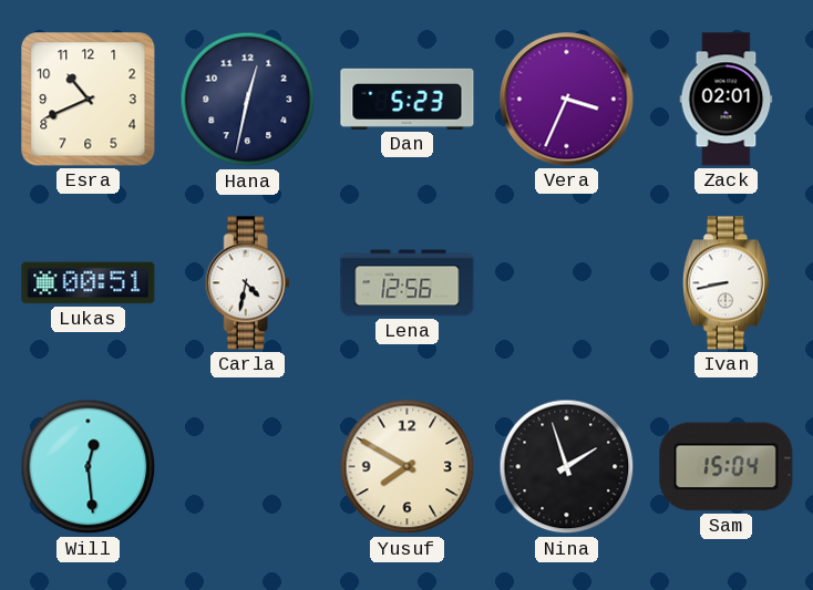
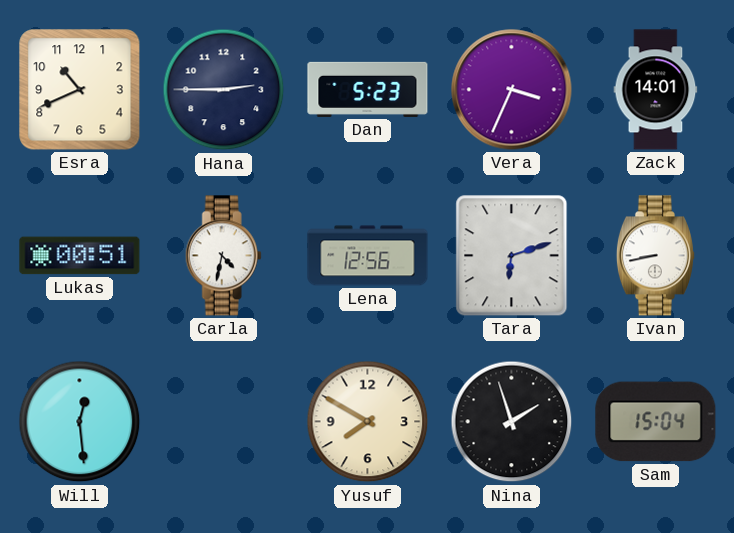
Hana: 12:32 -> 2:45
Zack: 02:01 -> 14:01
Tara: none -> 6:12
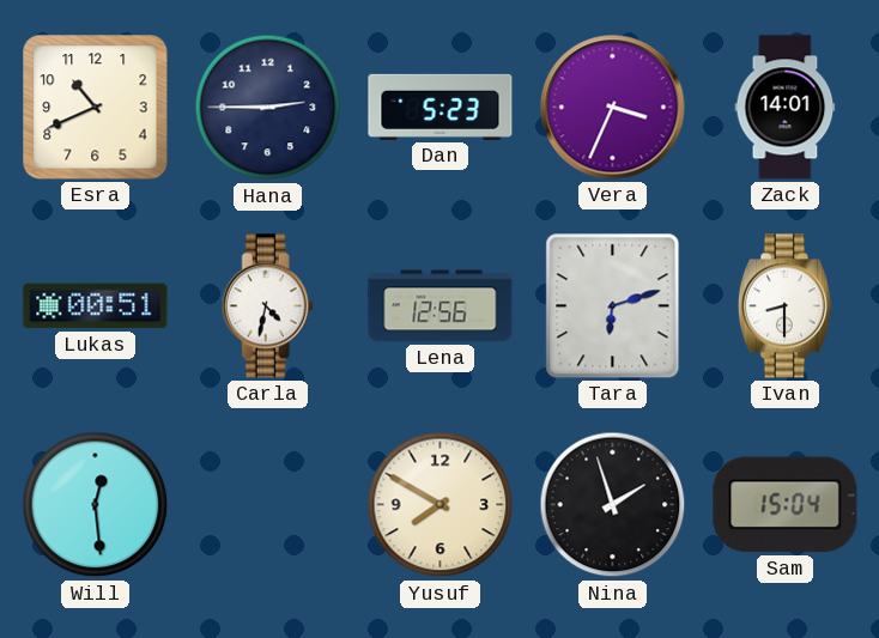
Ivan: 8:43 -> 8:30
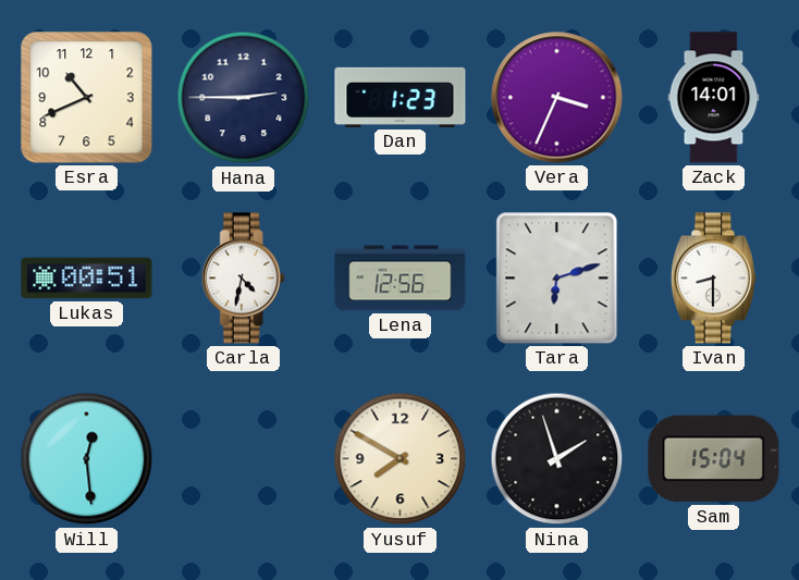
Dan: 5:23 -> 1:23
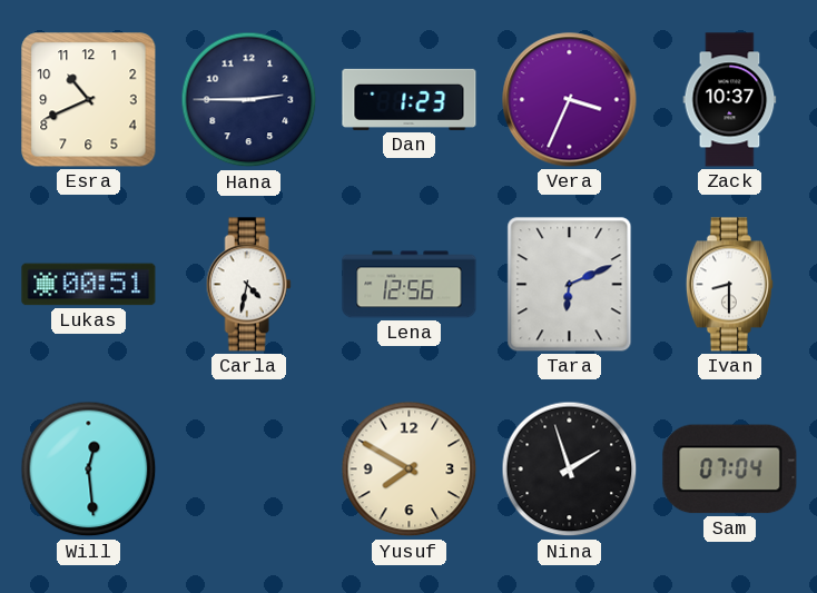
Zack: 14:01 -> 10:37
Tara: 6:12 -> 6:11
Sam: 15:04 -> 07:04
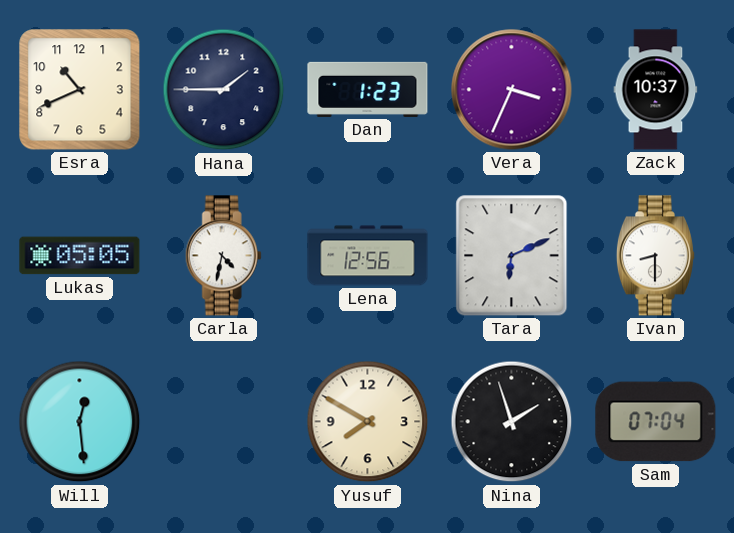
Hana: 2:45 -> 1:45
Lukas: 00:51 -> 05:05
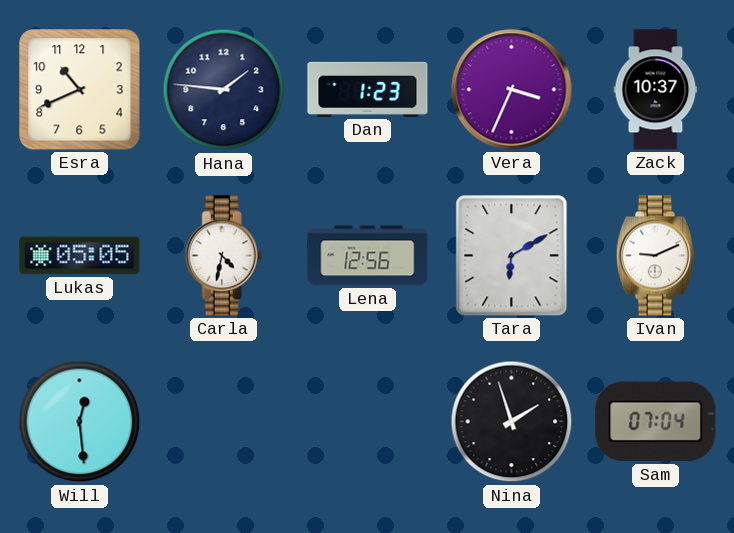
Hana: 1:45 -> 1:46
Tara: 6:11 -> 6:10
Ivan: 8:30 -> 9:11
Yusuf: 7:50 -> none
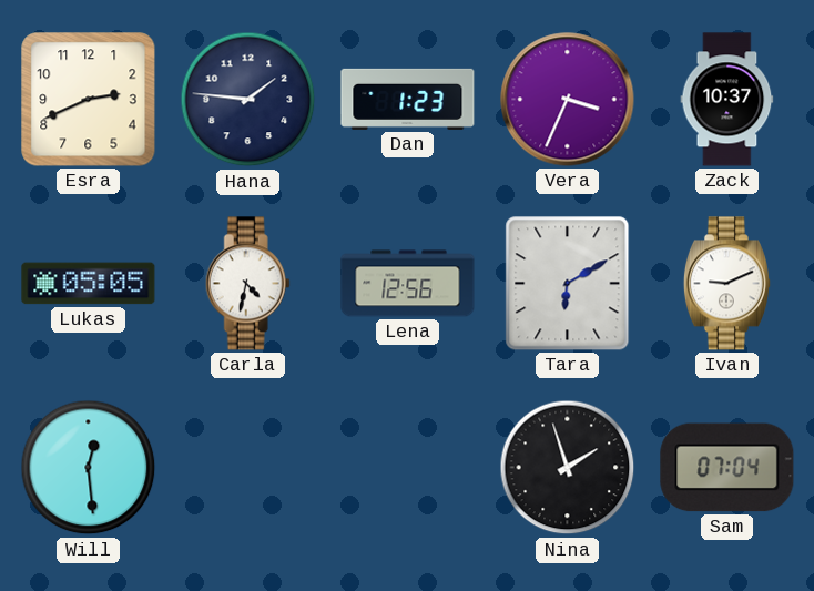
Esra: 10:41 -> 2:41
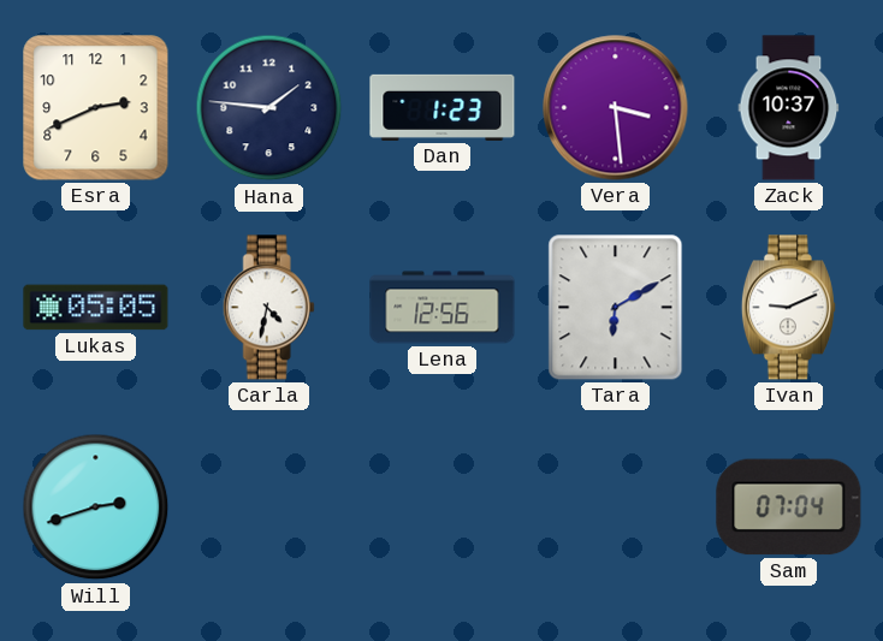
Vera: 3:34 -> 3:29
Will: 12:29 -> 2:42
Nina: 1:57 -> none
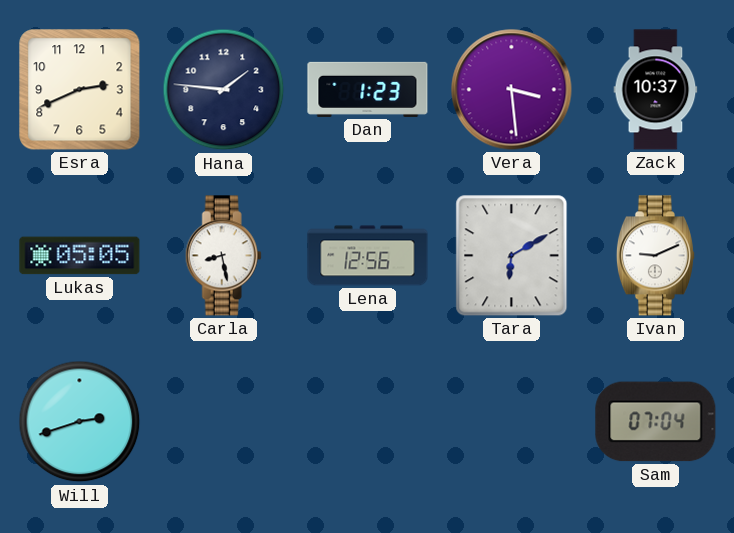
Carla: 4:32 -> 8:28
